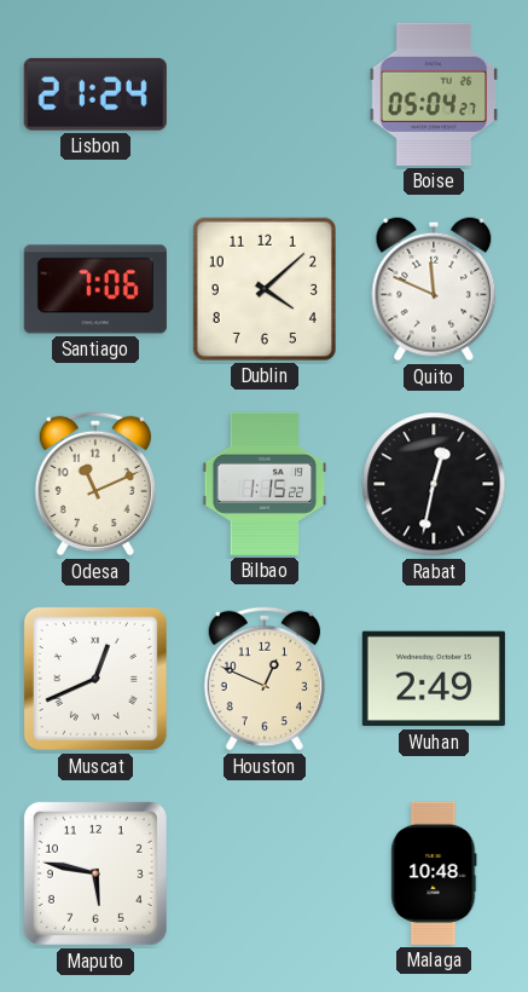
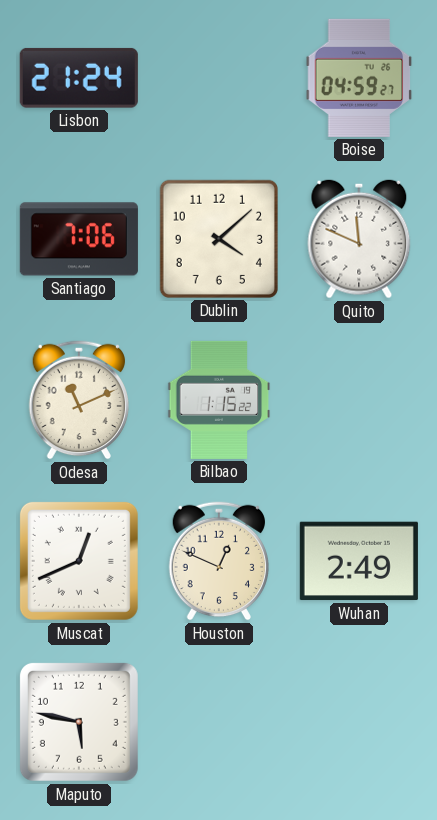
Boise: 05:04 -> 04:59
Rabat: 12:32 -> none
Malaga: 10:48 -> none
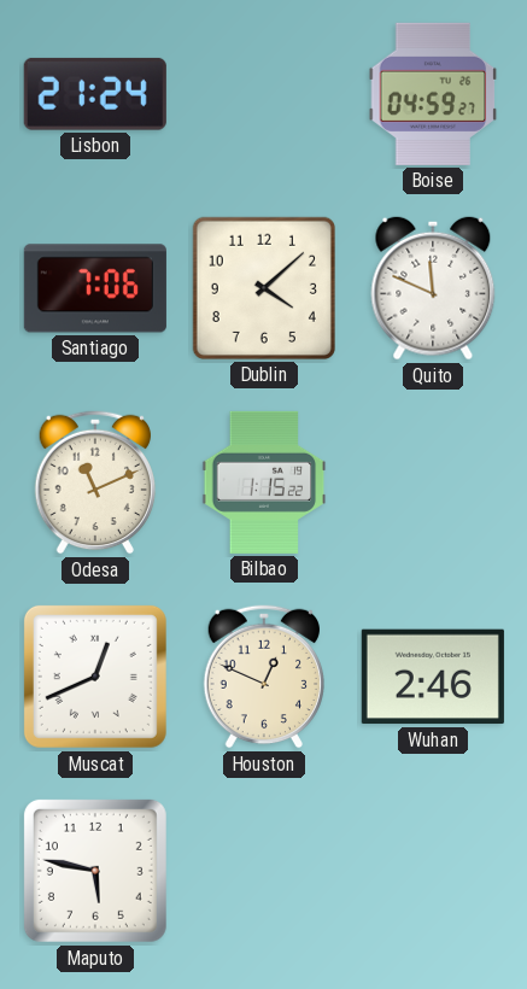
Wuhan: 2:49 -> 2:46
